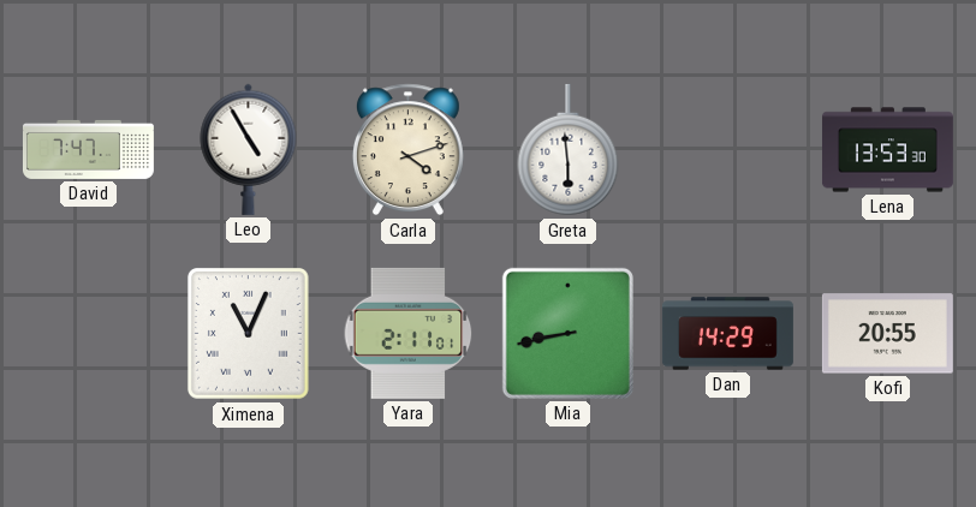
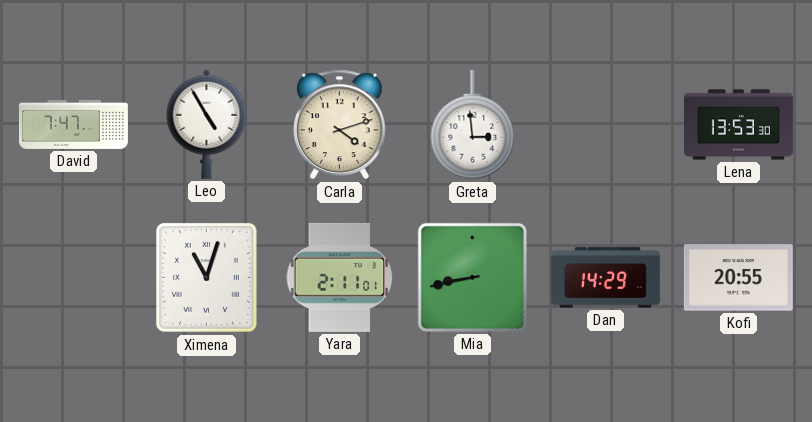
Greta: 5:59 -> 2:59
Ximena: 11:04 -> 11:03
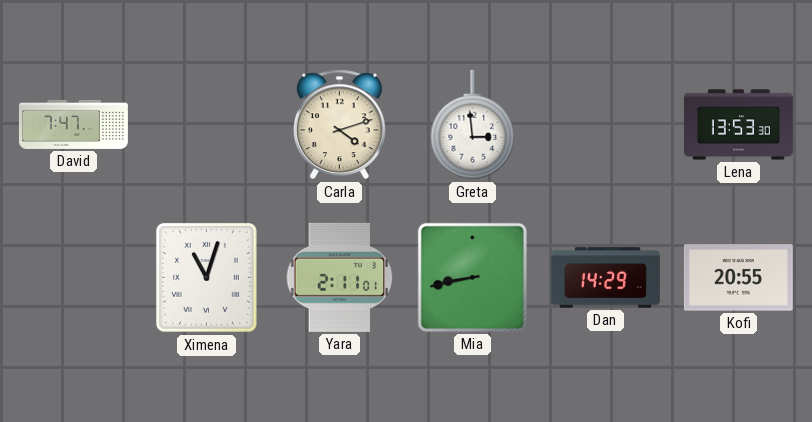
Leo: 4:55 -> none
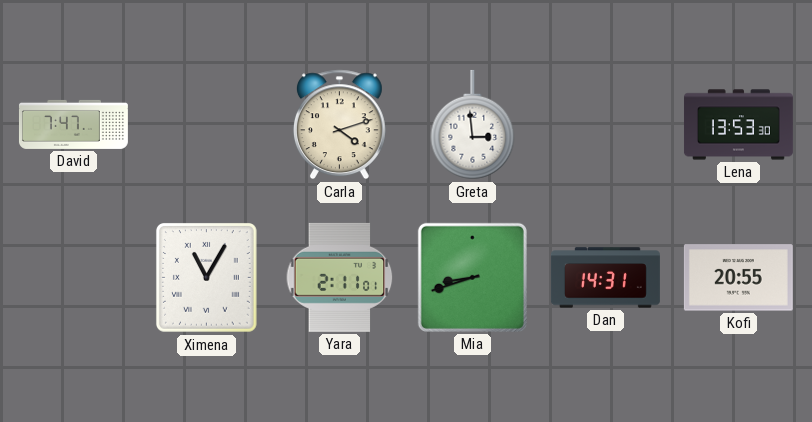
Ximena: 11:03 -> 11:05
Mia: 8:43 -> 8:42
Dan: 14:29 -> 14:31
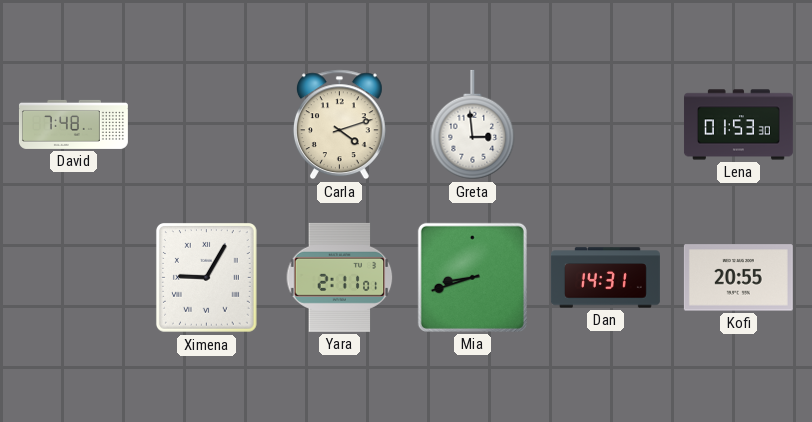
David: 7:47 -> 7:48
Lena: 13:53 -> 01:53
Ximena: 11:05 -> 9:05
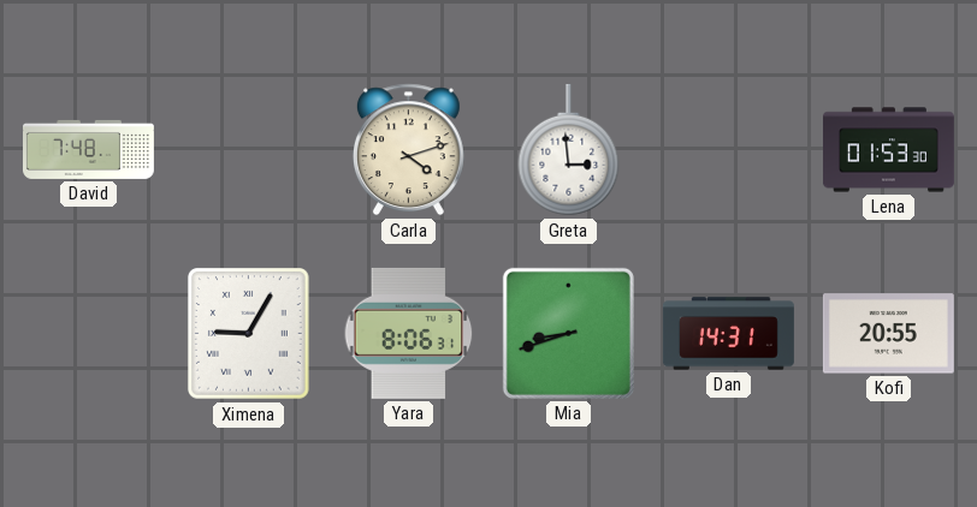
Yara: 2:11 -> 8:06
